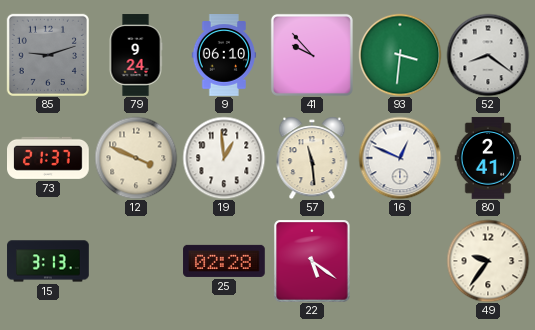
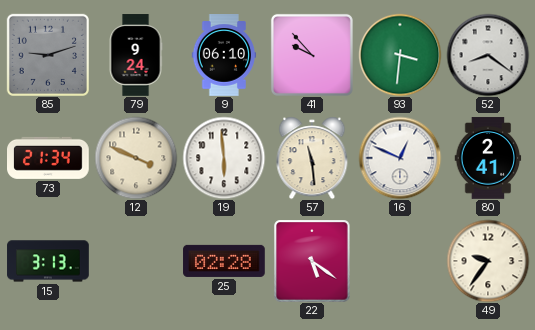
73: 21:37 -> 21:34
19: 12:59 -> 5:59
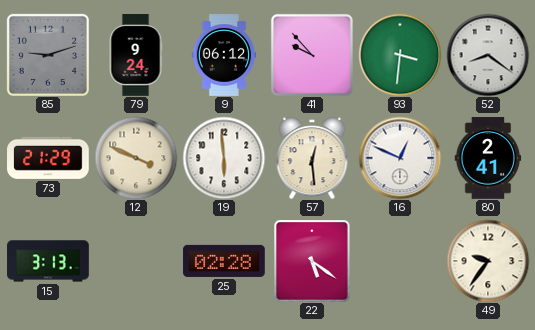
9: 06:10 -> 06:12
73: 21:34 -> 21:29
57: 11:29 -> 12:29
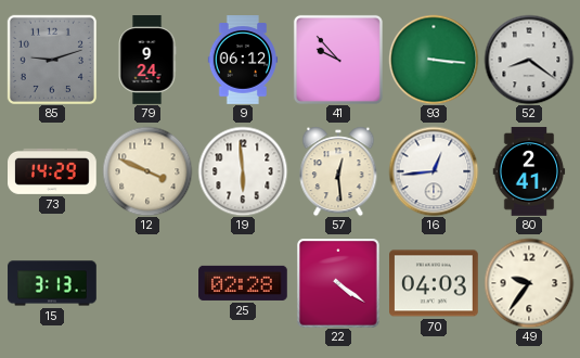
93: 3:31 -> 3:16
73: 21:29 -> 14:29
16: 12:49 -> 12:44
22: 5:21 -> 4:21
70: none -> 04:03
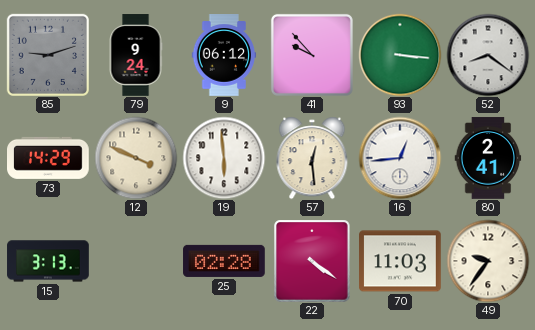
70: 04:03 -> 11:03
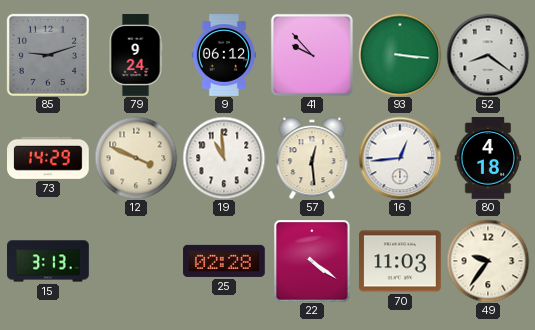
19: 5:59 -> 10:59
80: 2:41 -> 4:18
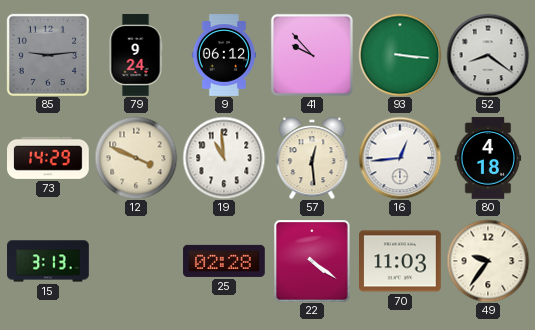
85: 9:12 -> 9:14
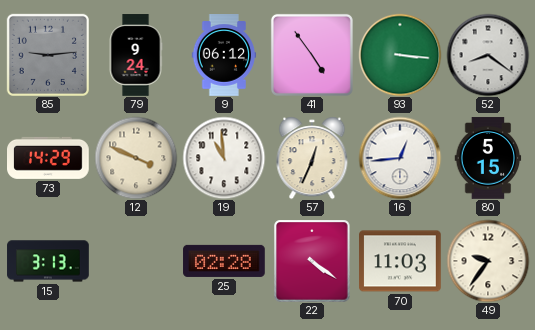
41: 9:53 -> 4:54
57: 12:29 -> 12:34
80: 4:18 -> 5:15
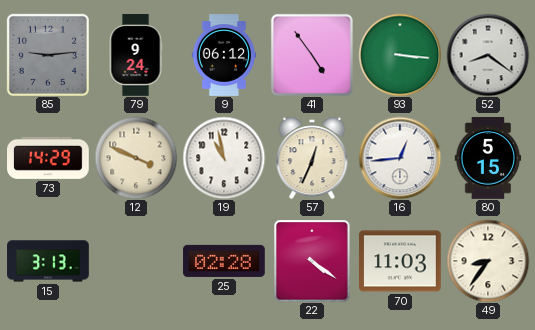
19: 10:59 -> 10:58
49: 9:36 -> 8:36
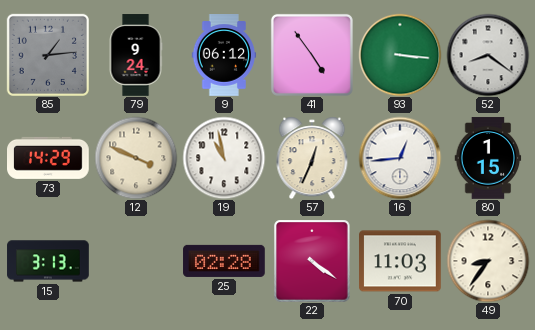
85: 9:14 -> 1:14
80: 5:15 -> 1:15
